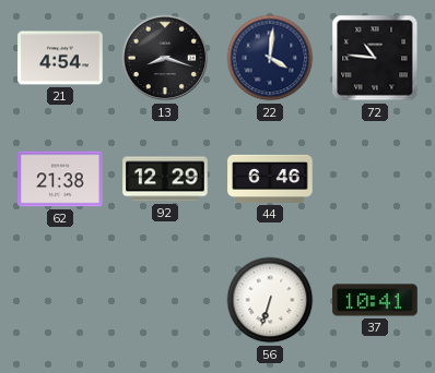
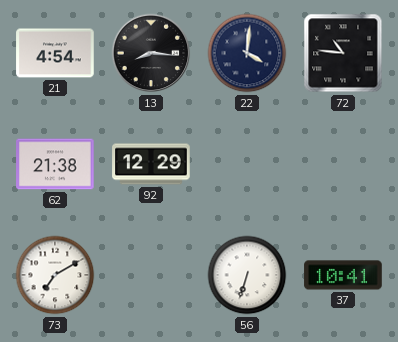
13: 8:18 -> 8:16
44: 6:46 -> none
73: none -> 7:10
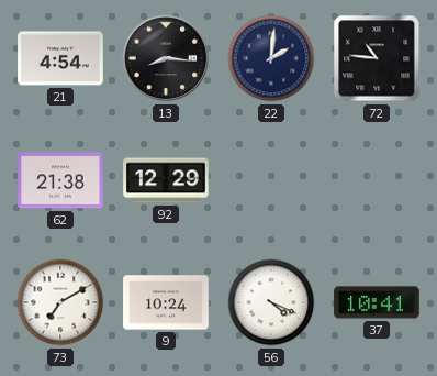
22: 4:01 -> 2:01
9: none -> 10:24
56: 6:33 -> 4:19
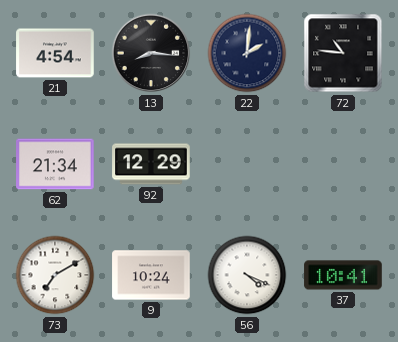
62: 21:38 -> 21:34
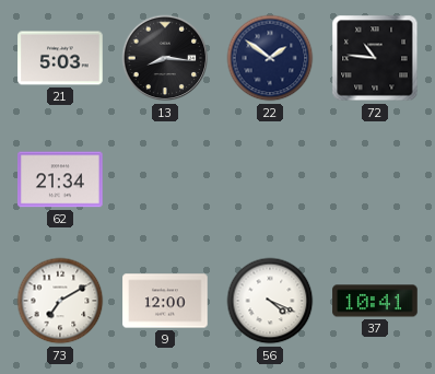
21: 4:54 -> 5:03
22: 2:01 -> 1:51
92: 12:29 -> none
9: 10:24 -> 12:00
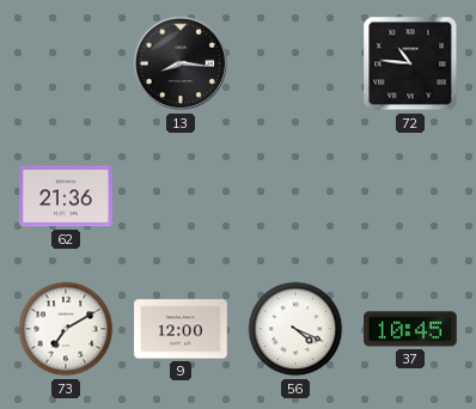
21: 5:03 -> none
22: 1:51 -> none
62: 21:34 -> 21:36
37: 10:41 -> 10:45
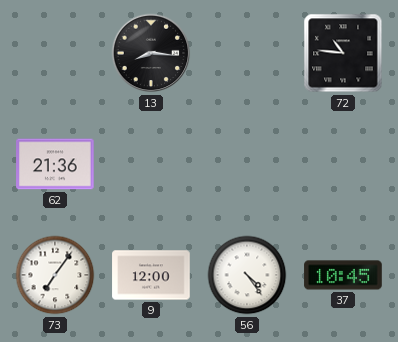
73: 7:10 -> 7:06
56: 4:19 -> 4:24
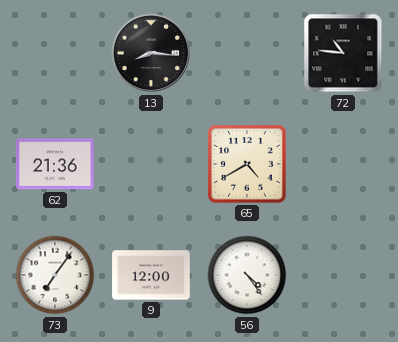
65: none -> 4:40
37: 10:45 -> none
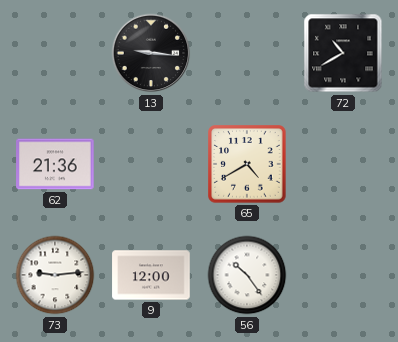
13: 8:16 -> 9:16
72: 10:46 -> 10:40
73: 7:06 -> 9:14
56: 4:24 -> 10:24
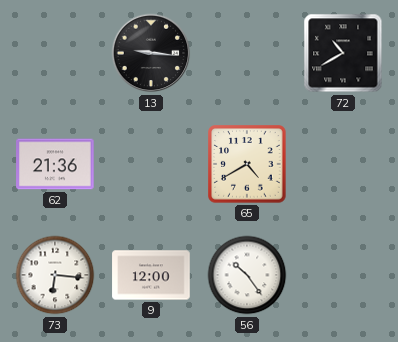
73: 9:14 -> 6:16
